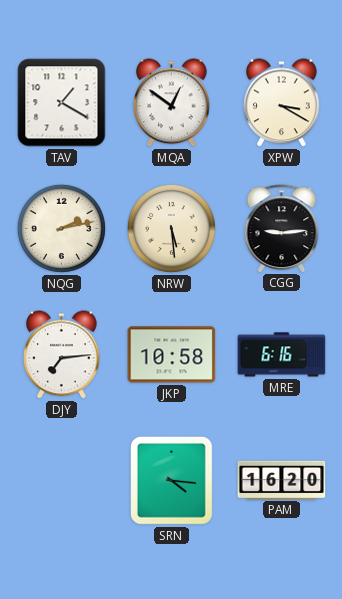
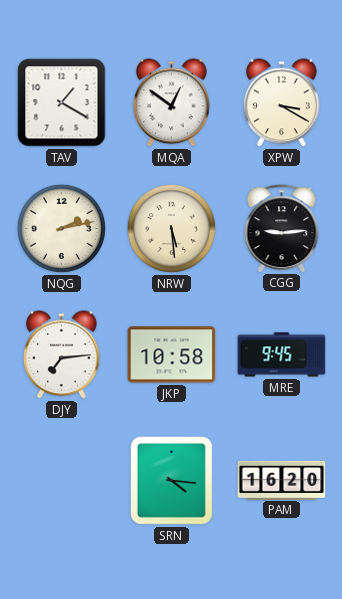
MRE: 6:16 -> 9:45
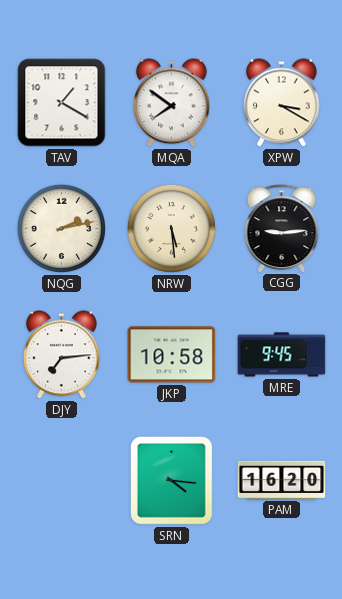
MQA: 12:51 -> 7:51
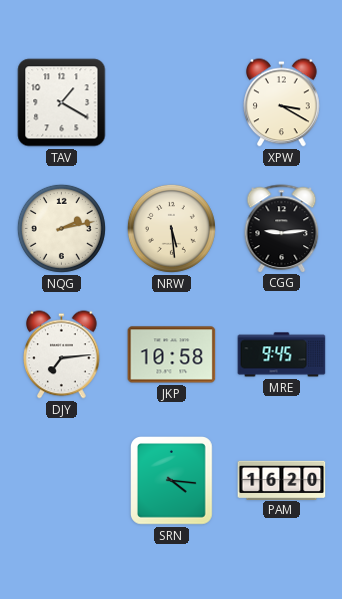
MQA: 7:51 -> none
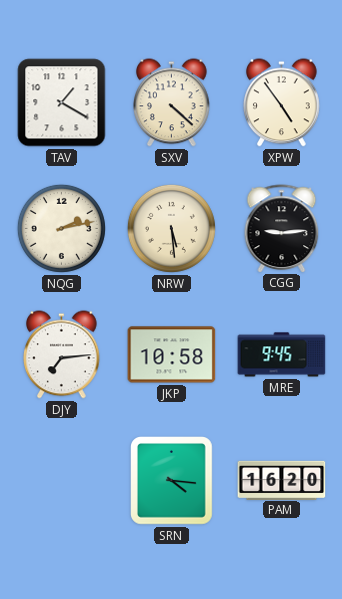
SXV: none -> 4:22
XPW: 3:20 -> 4:54
